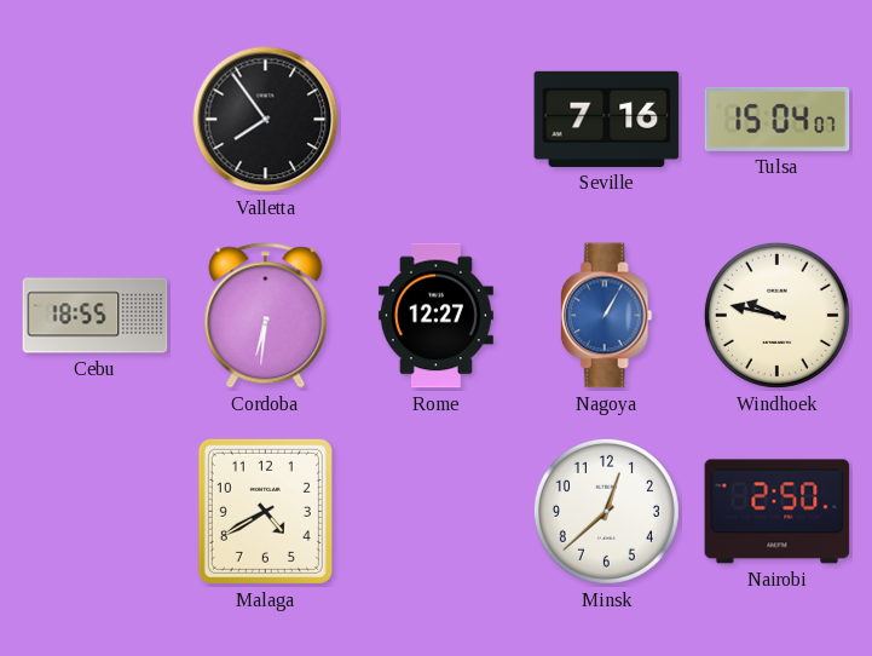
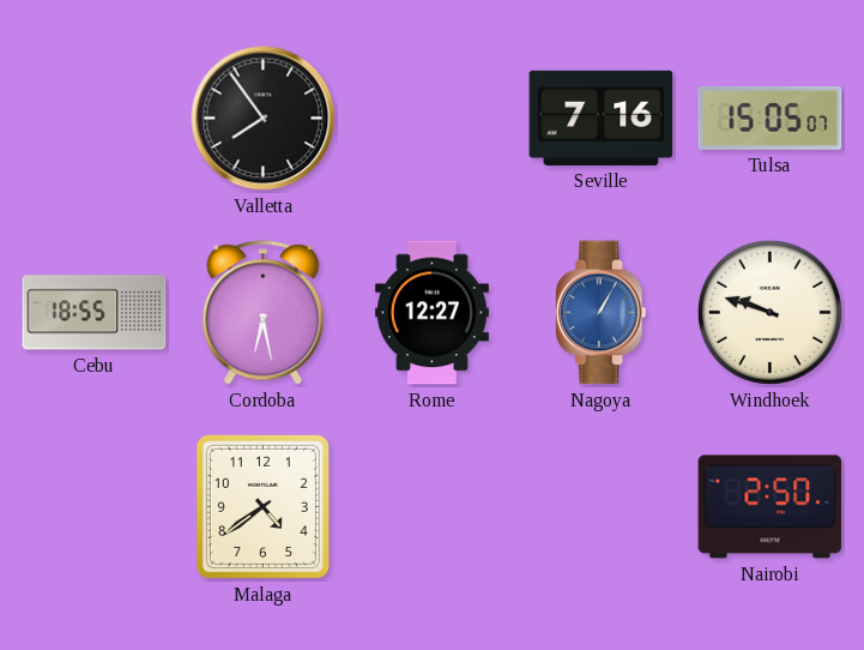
Tulsa: 15:04 -> 15:05
Cordoba: 6:31 -> 6:28
Windhoek: 9:47 -> 9:48
Malaga: 4:40 -> 4:39
Minsk: 12:38 -> none
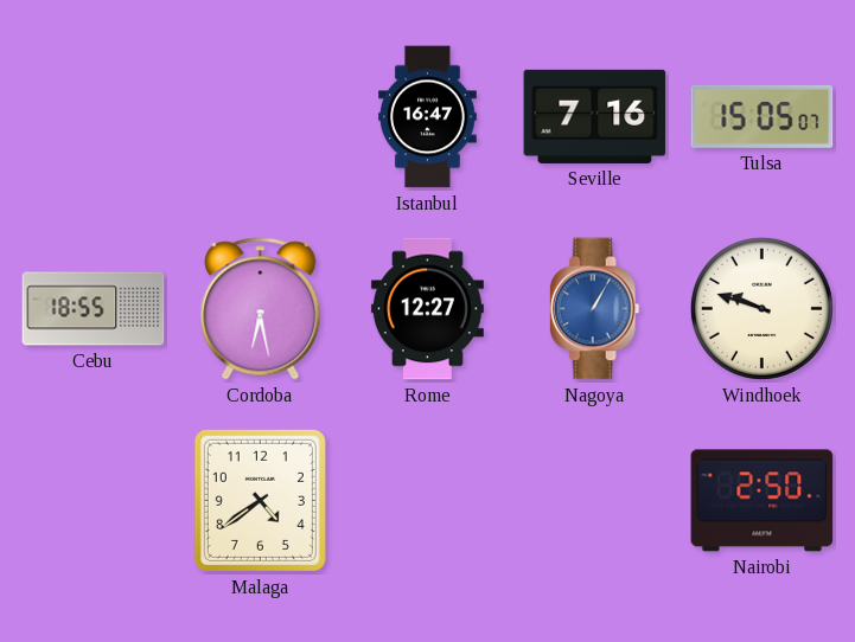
Valletta: 7:54 -> none
Istanbul: none -> 16:47
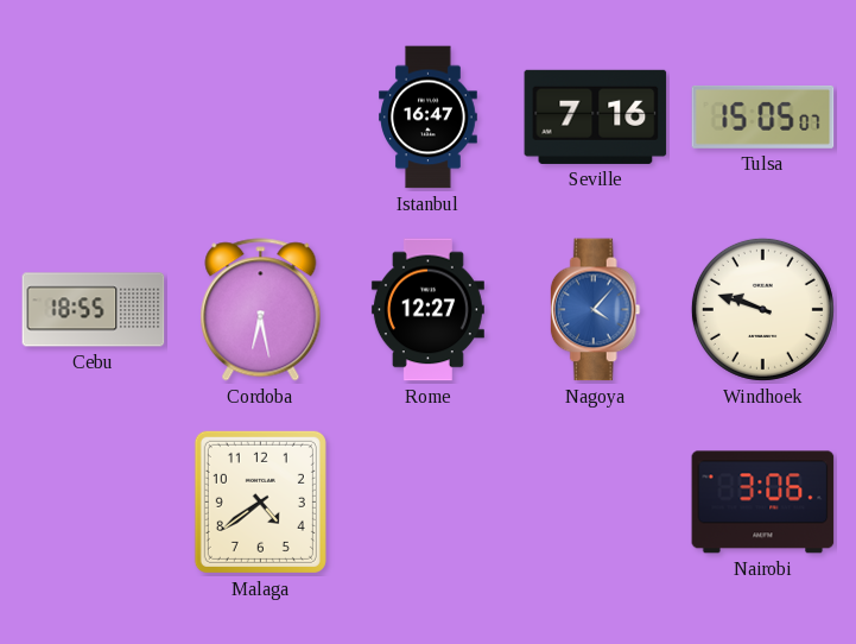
Nagoya: 1:05 -> 4:07
Nairobi: 2:50 -> 3:06
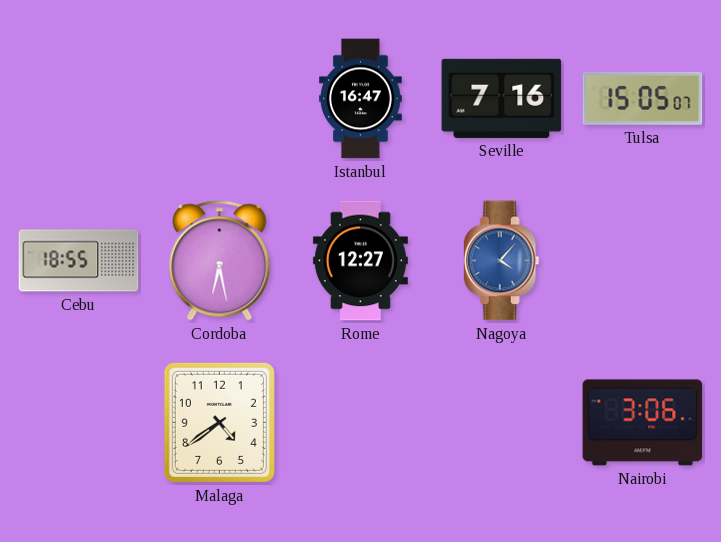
Windhoek: 9:48 -> none
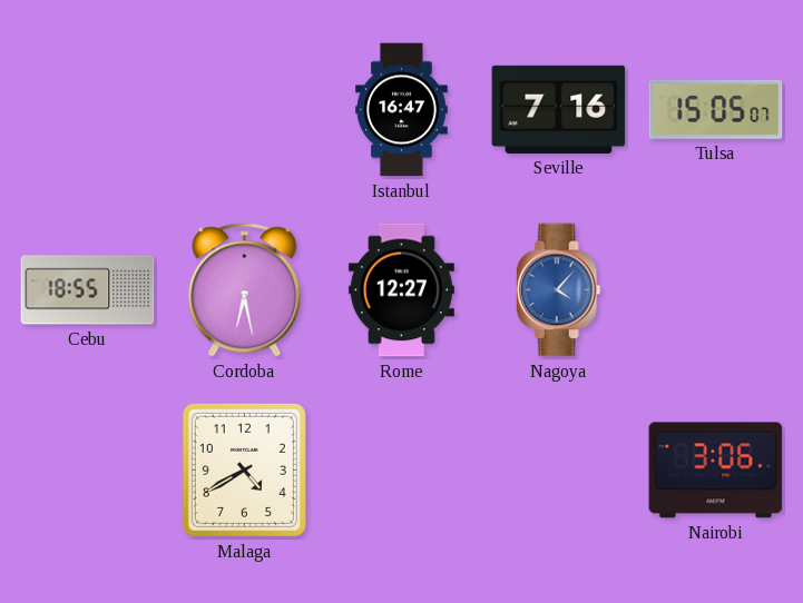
Malaga: 4:39 -> 4:40
